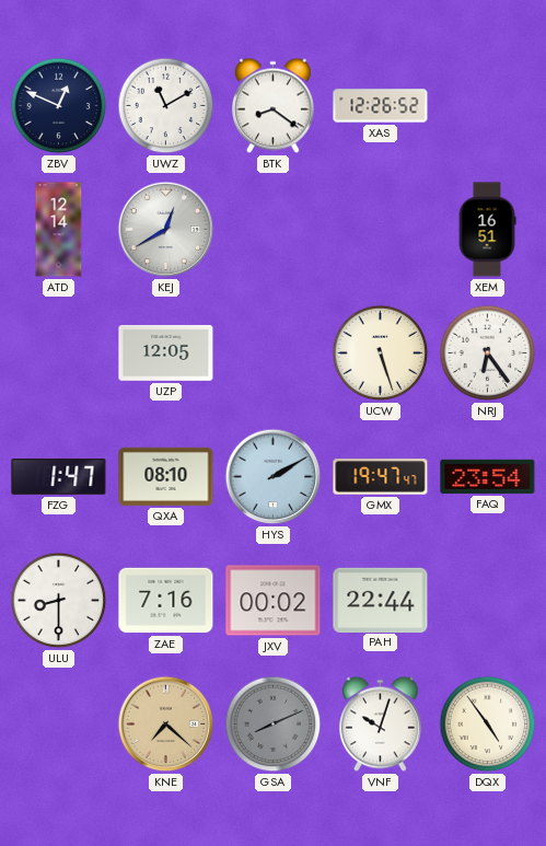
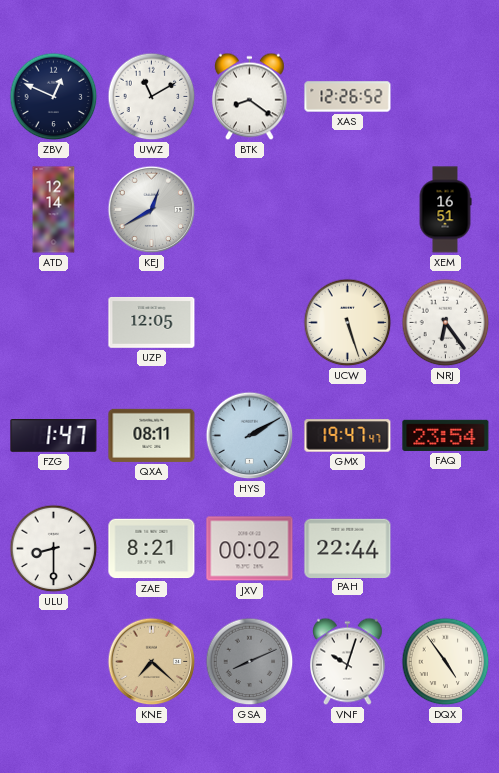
QXA: 08:10 -> 08:11
ZAE: 7:16 -> 8:21
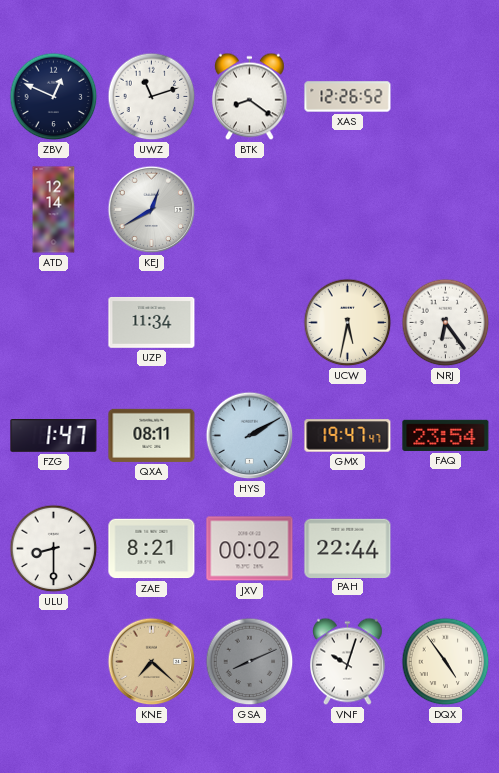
UWZ: 11:10 -> 11:12
XEM: 16:51 -> none
UZP: 12:05 -> 11:34
UCW: 5:27 -> 5:32
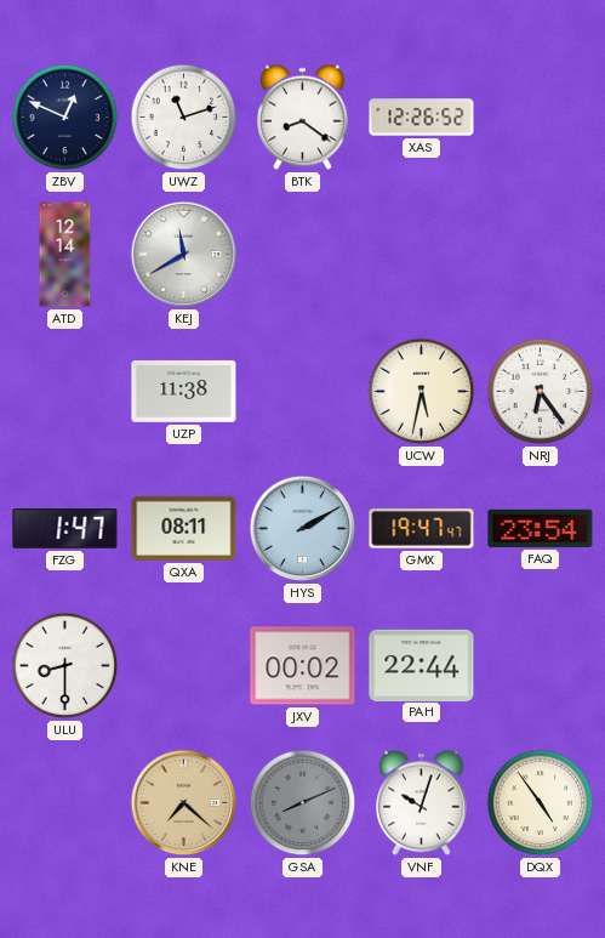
KEJ: 12:40 -> 11:40
UZP: 11:34 -> 11:38
ZAE: 8:21 -> none
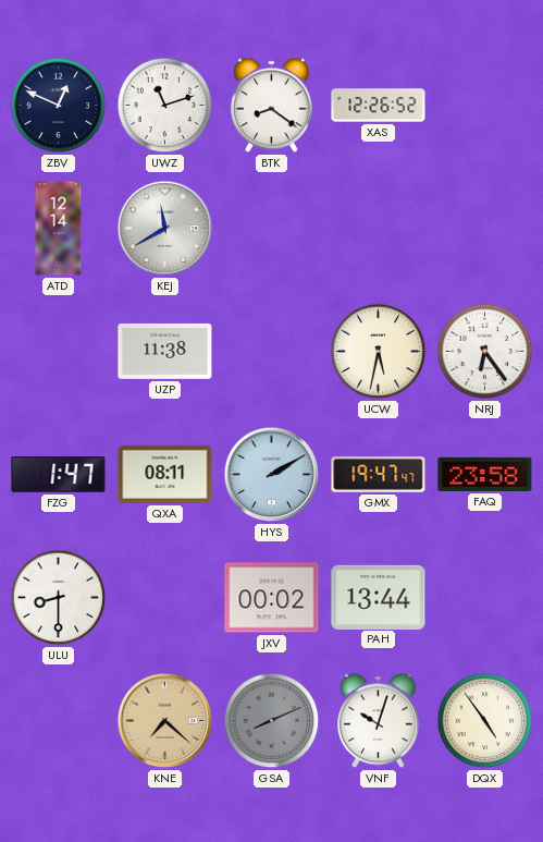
FAQ: 23:54 -> 23:58
PAH: 22:44 -> 13:44
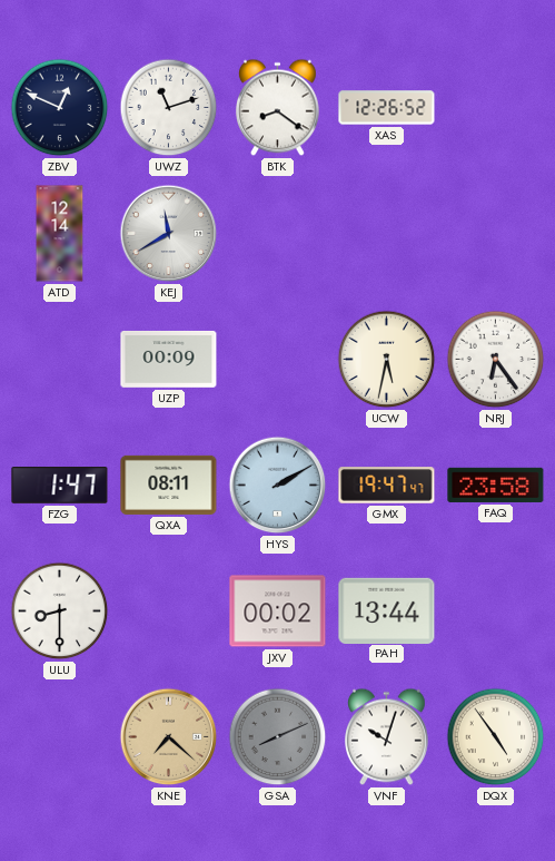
UZP: 11:38 -> 00:09
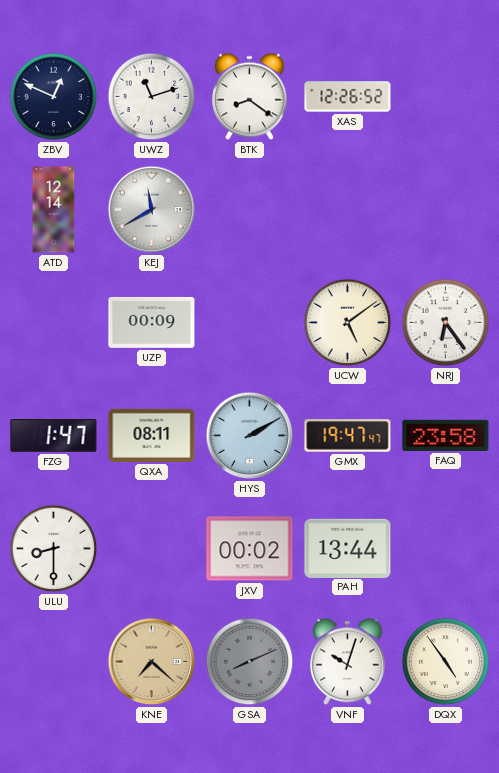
UCW: 5:32 -> 5:09
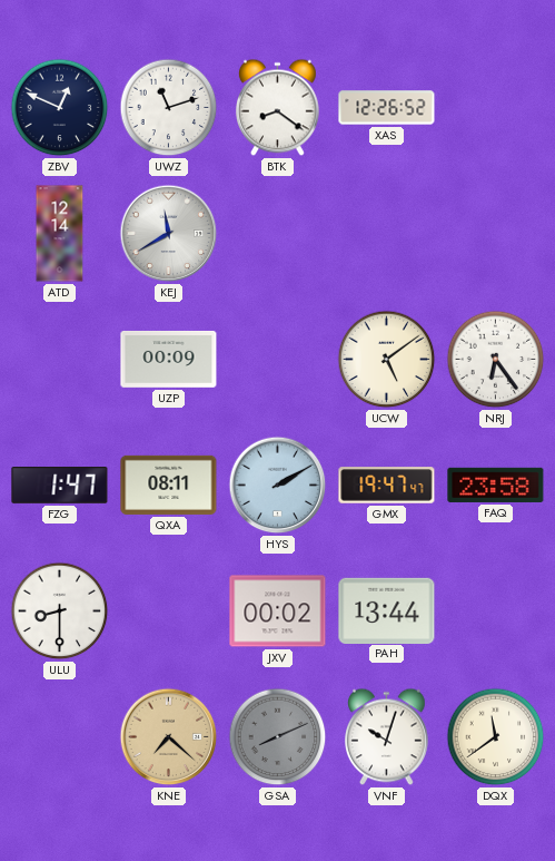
DQX: 4:54 -> 11:39
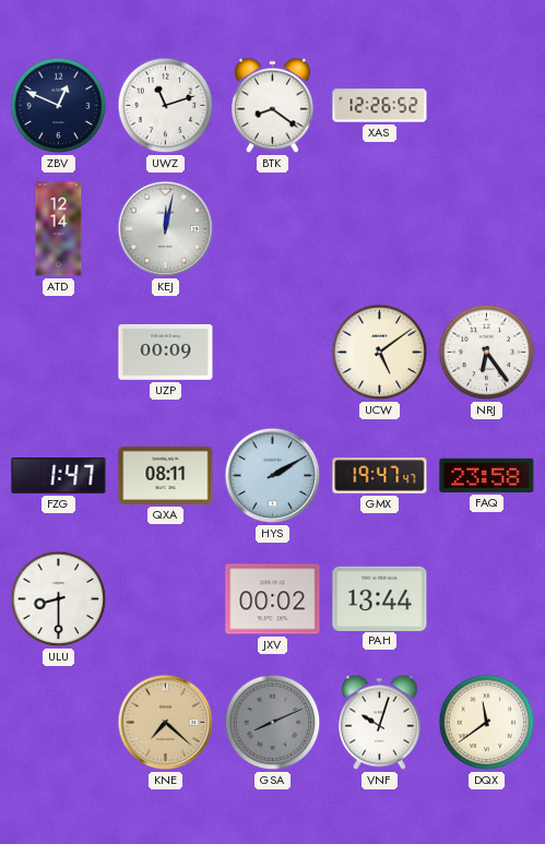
KEJ: 11:40 -> 12:02
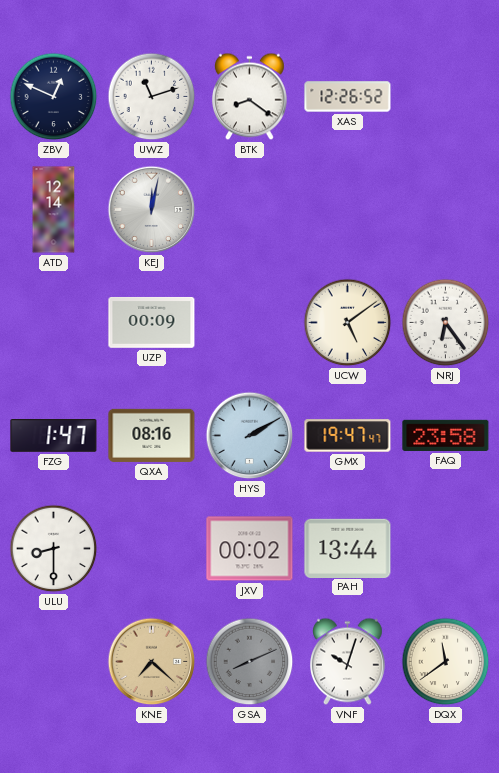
QXA: 08:11 -> 08:16
